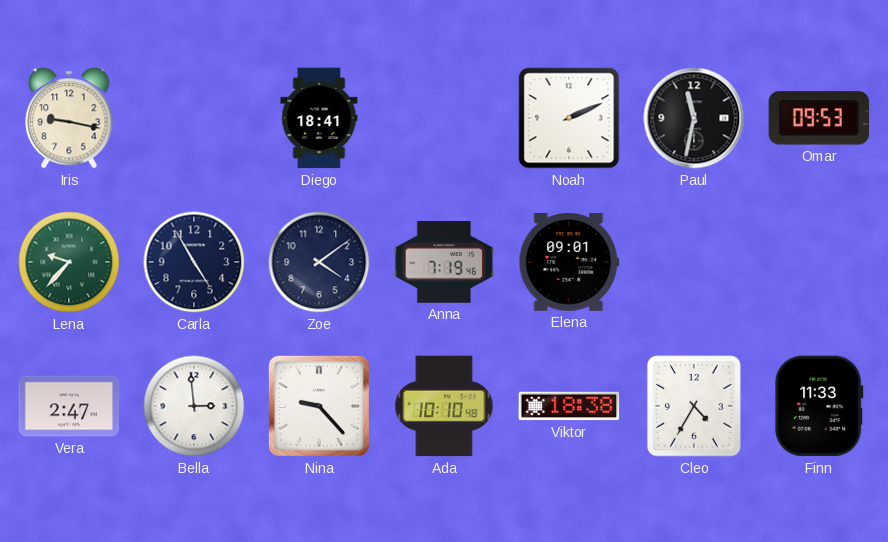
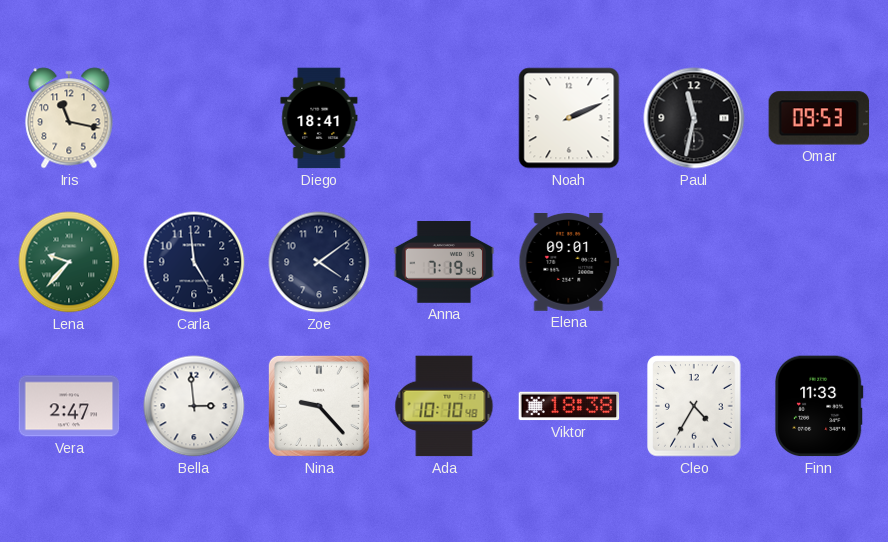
Iris: 9:17 -> 11:17
Carla: 4:55 -> 4:59
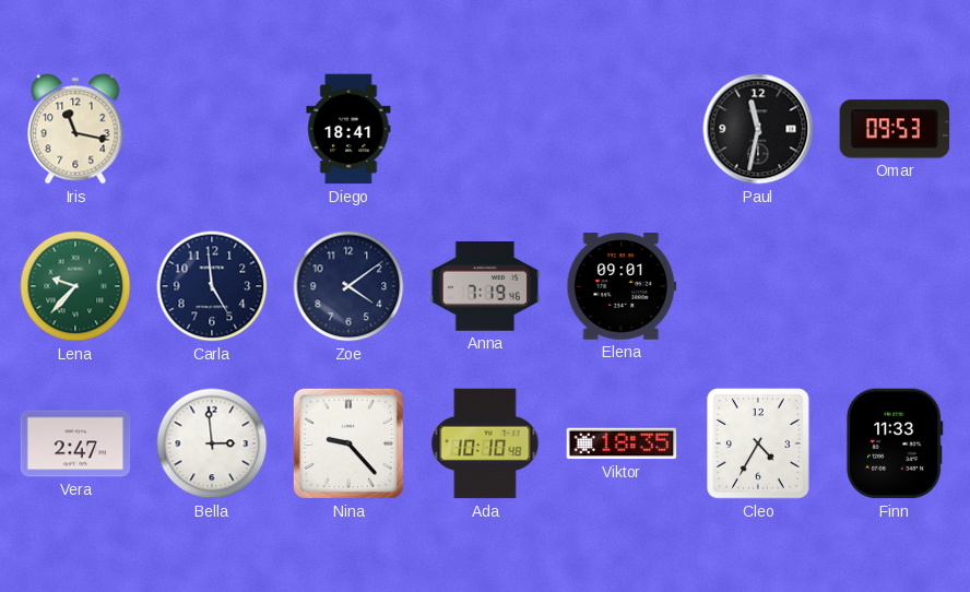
Noah: 2:11 -> none
Viktor: 18:38 -> 18:35
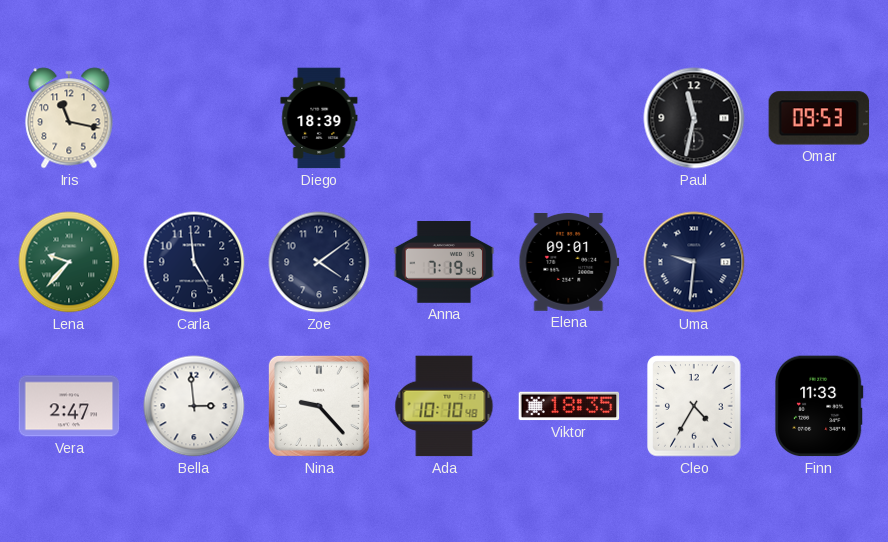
Diego: 18:41 -> 18:39
Uma: none -> 9:31
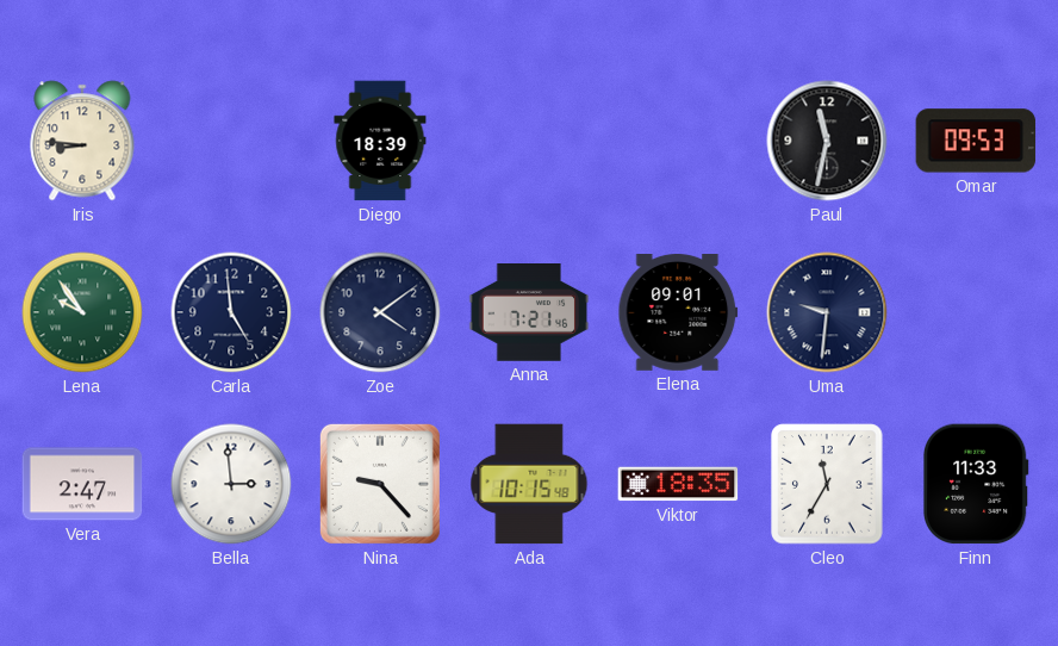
Iris: 11:17 -> 8:46
Lena: 9:37 -> 9:54
Anna: 7:19 -> 7:21
Ada: 10:10 -> 10:15
Cleo: 4:35 -> 11:35
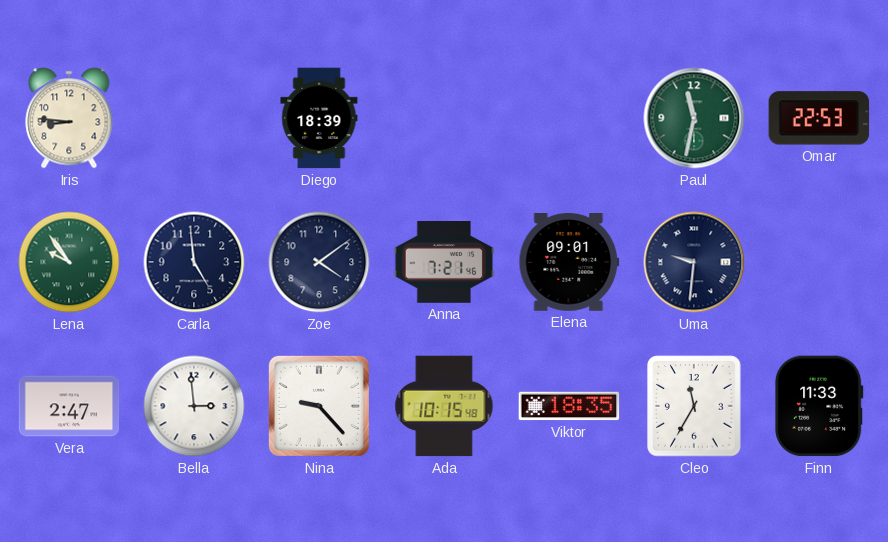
Paul dial: black -> green
Omar: 09:53 -> 22:53
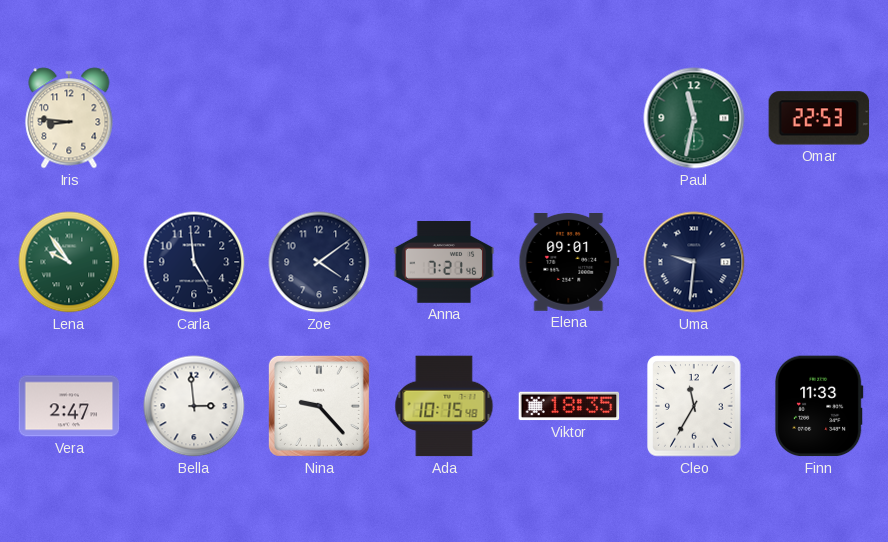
Diego: 18:39 -> none
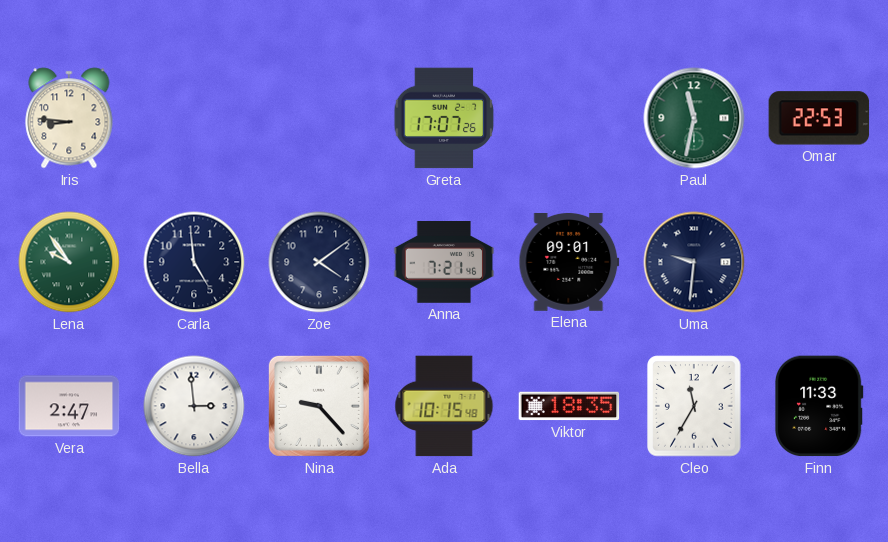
Greta: none -> 17:07
